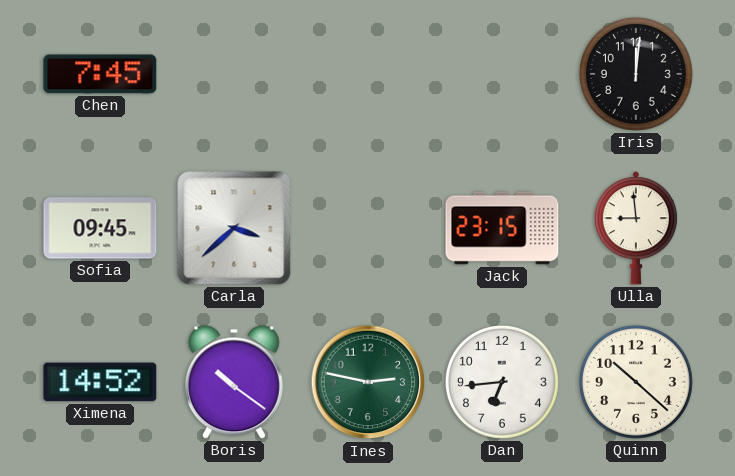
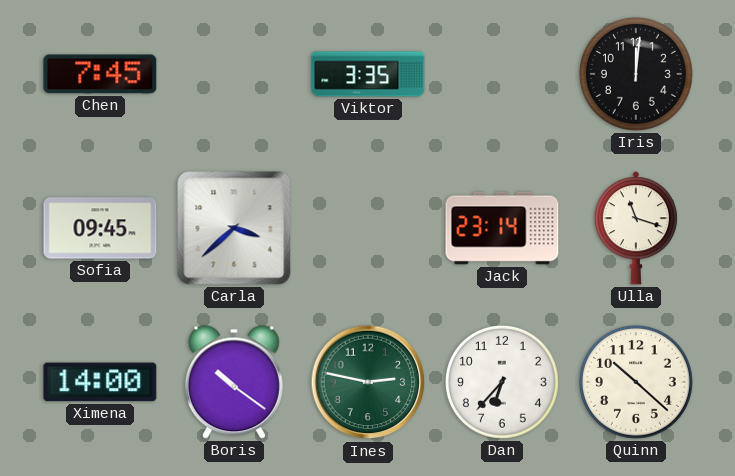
Viktor: none -> 3:35
Jack: 23:15 -> 23:14
Ulla: 8:59 -> 11:18
Ximena: 14:52 -> 14:00
Dan: 6:44 -> 6:37
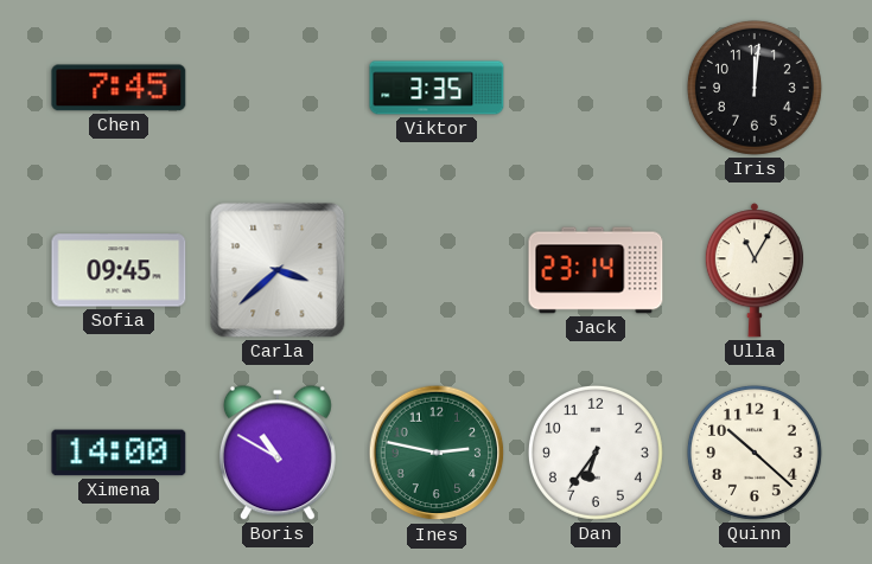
Ulla: 11:18 -> 11:05
Boris: 10:21 -> 10:50
Dan: 6:37 -> 6:36
